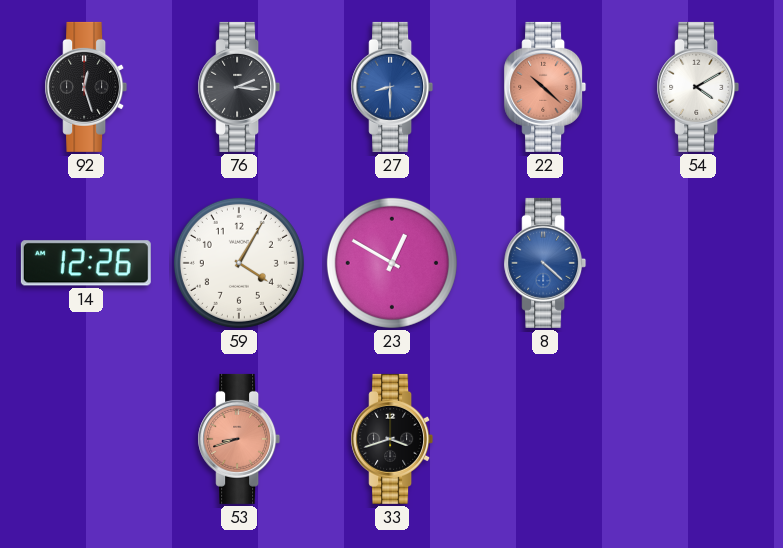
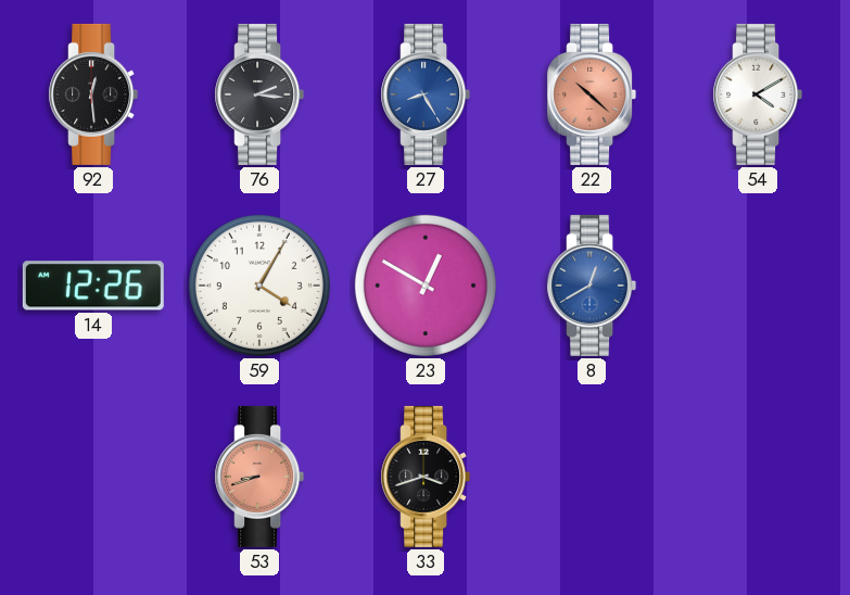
92: 12:27 -> 12:29
27: 8:30 -> 8:25
8: 4:22 -> 12:40
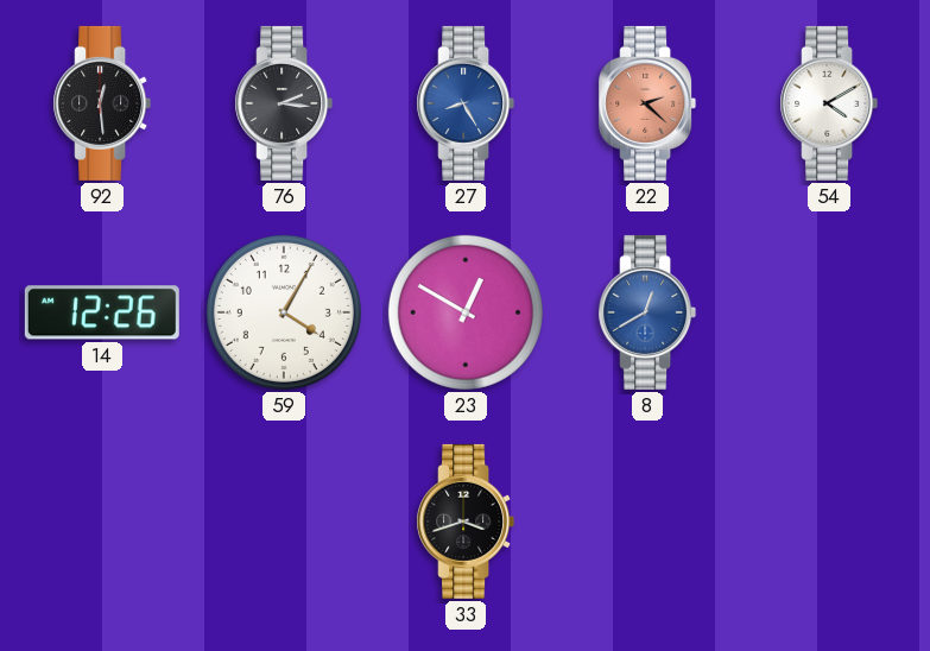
22: 10:22 -> 2:22
53: 8:42 -> none
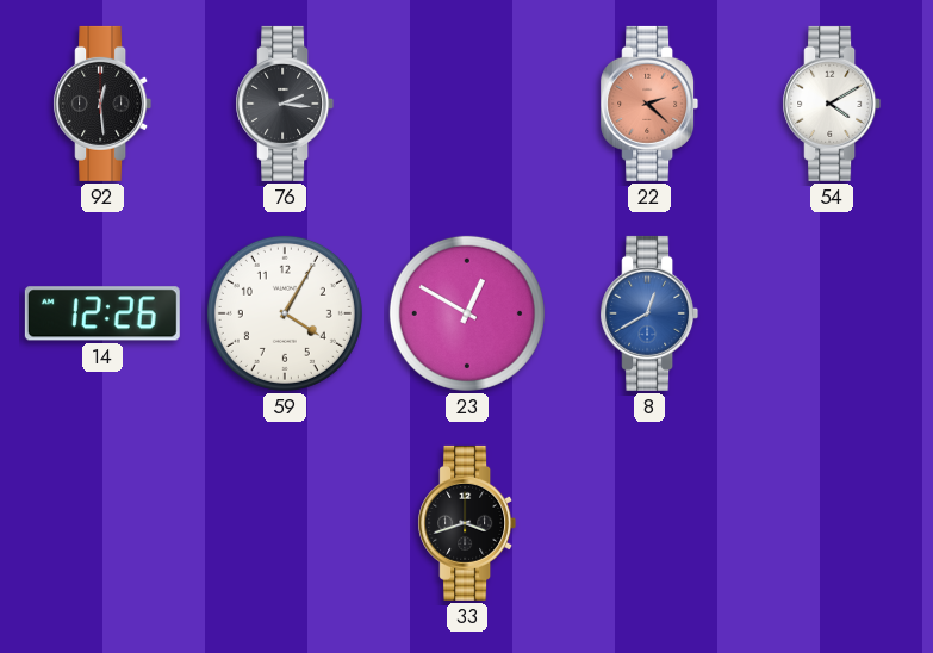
27: 8:25 -> none
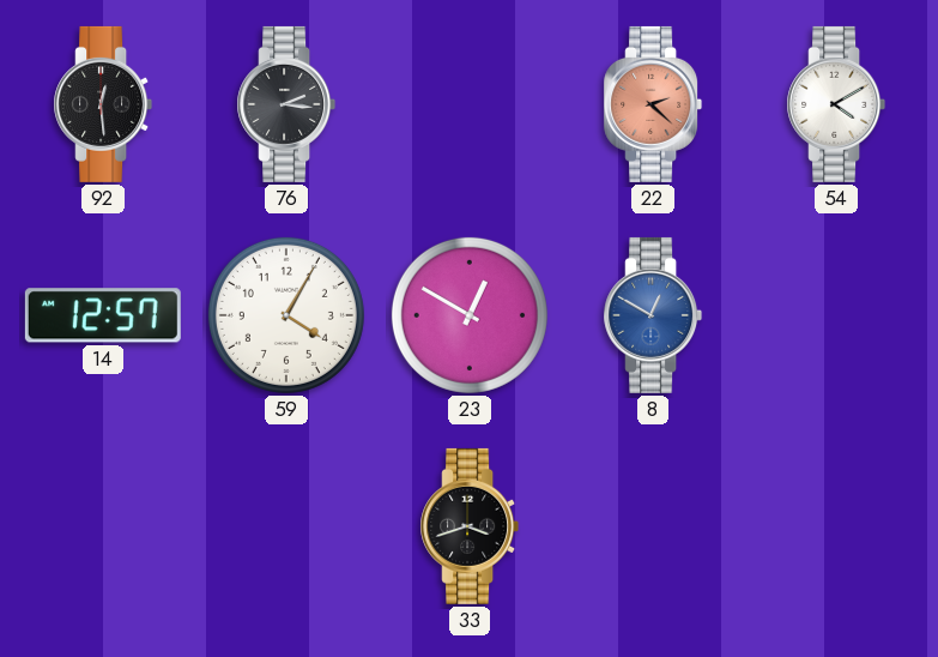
14: 12:26 -> 12:57
8: 12:40 -> 12:50
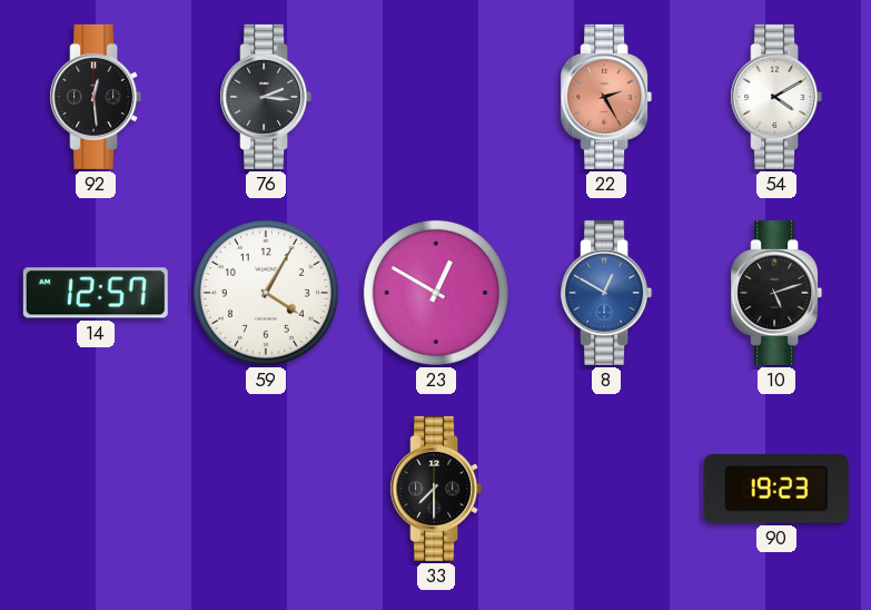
22: 2:22 -> 2:25
10: none -> 5:12
33: 3:42 -> 7:30
90: none -> 19:23
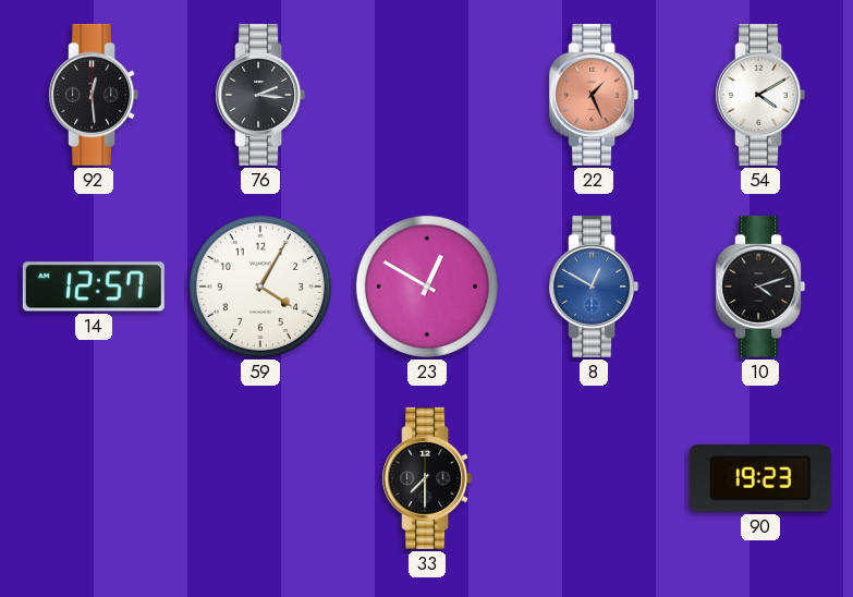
22: 2:25 -> 1:26
10: 5:12 -> 4:12
